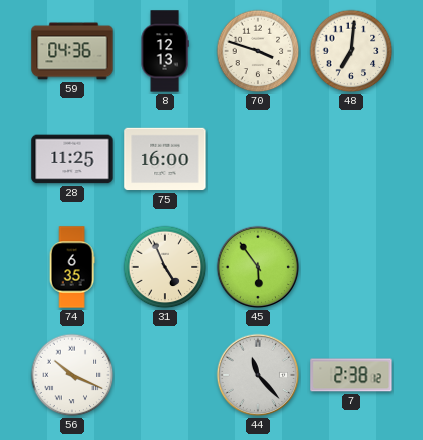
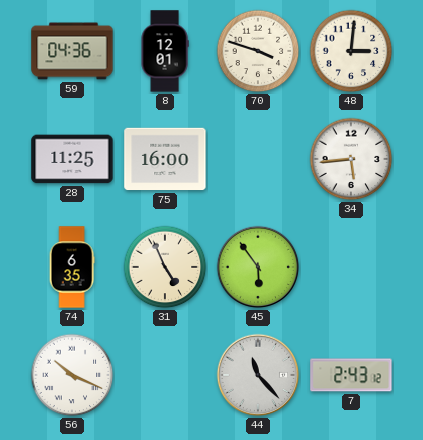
8: 12:13 -> 12:01
48: 7:01 -> 3:01
34: none -> 5:44
7: 2:38 -> 2:43
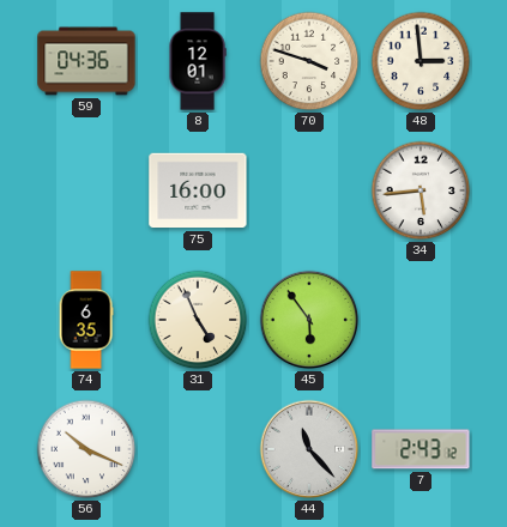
48: 3:01 -> 2:59
28: 11:25 -> none
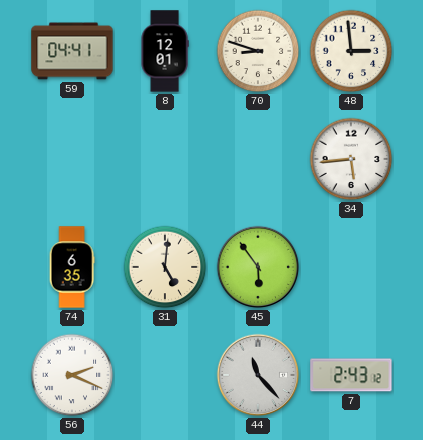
59: 04:36 -> 04:41
70: 3:48 -> 8:48
75: 16:00 -> none
31: 4:56 -> 5:01
56: 10:19 -> 2:19
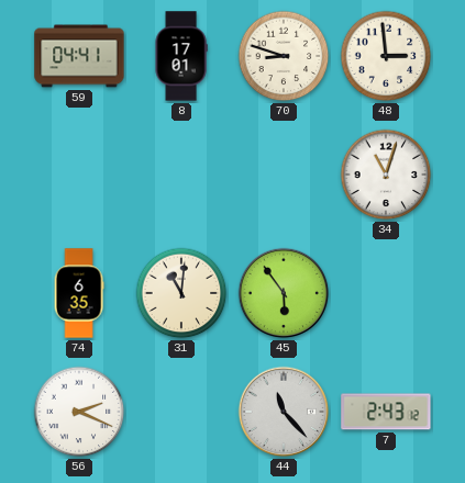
8: 12:01 -> 17:01
34: 5:44 -> 11:03
31: 5:01 -> 11:01
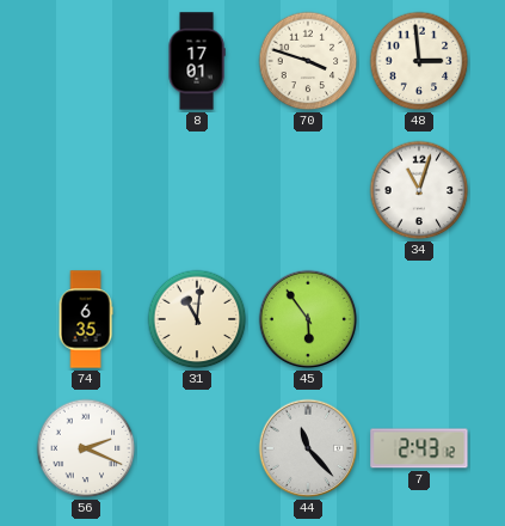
59: 04:41 -> none
70: 8:48 -> 3:48
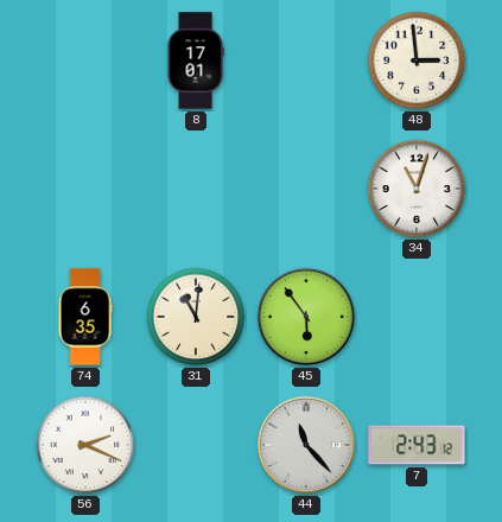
70: 3:48 -> none
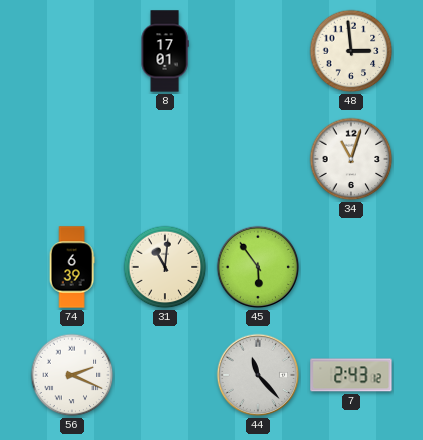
74: 6:35 -> 6:39
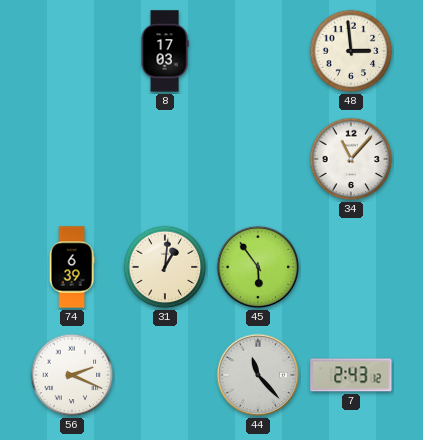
8: 17:01 -> 17:03
34: 11:03 -> 11:07
31: 11:01 -> 1:01
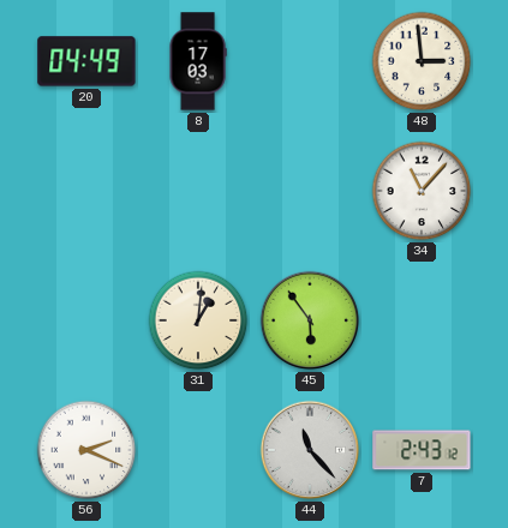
20: none -> 04:49
74: 6:39 -> none
